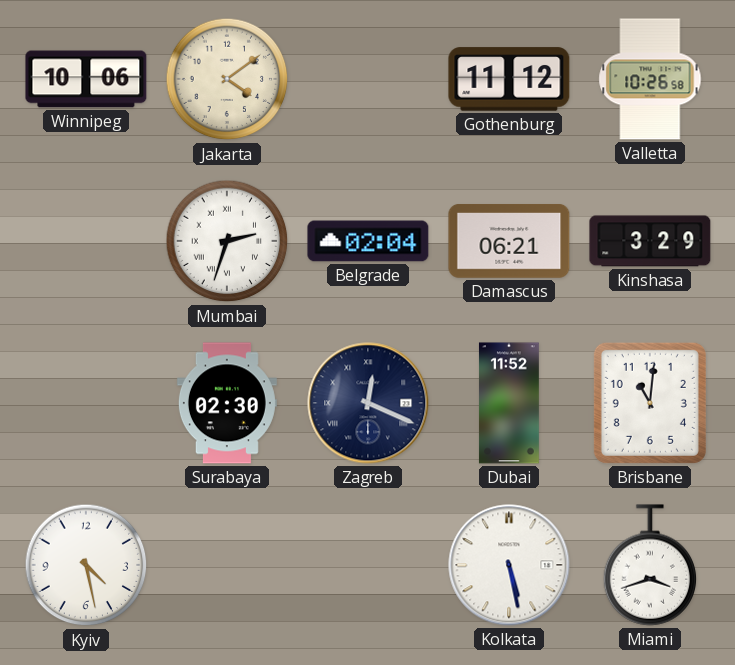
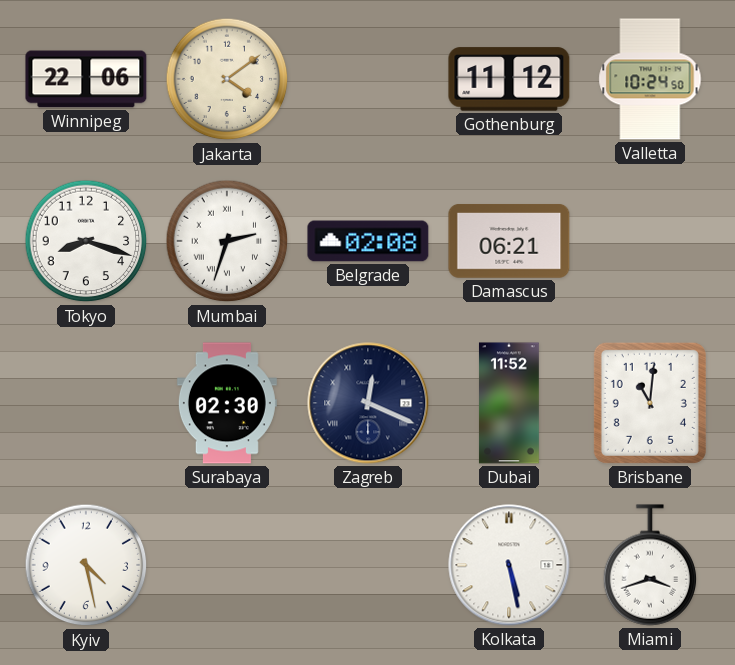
Winnipeg: 10:06 -> 22:06
Valletta: 10:26 -> 10:24
Tokyo: none -> 8:18
Belgrade: 02:04 -> 02:08
Kinshasa: 3:29 -> none
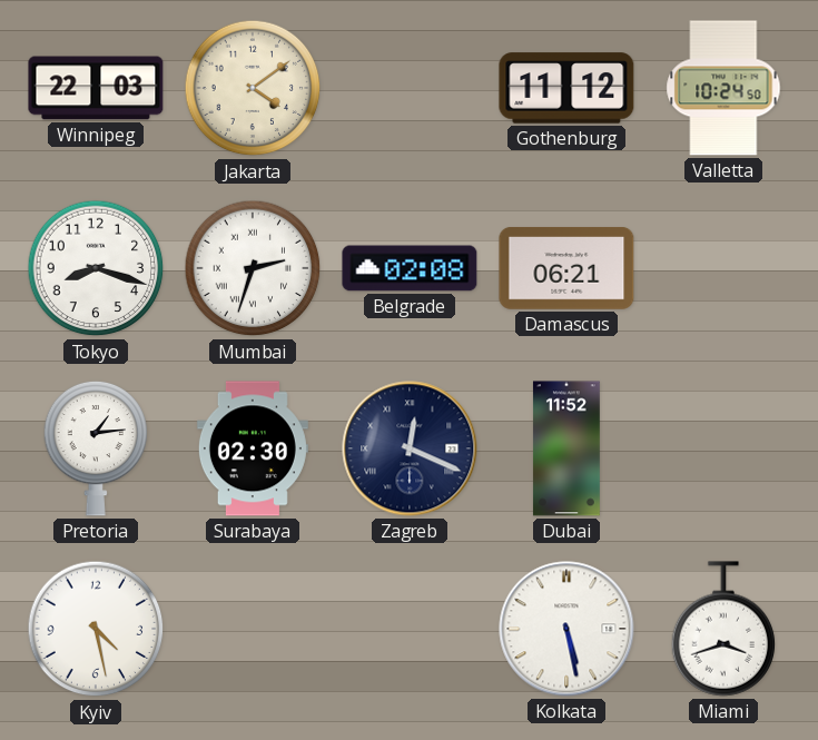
Winnipeg: 22:06 -> 22:03
Pretoria: none -> 1:14
Brisbane: 11:01 -> none
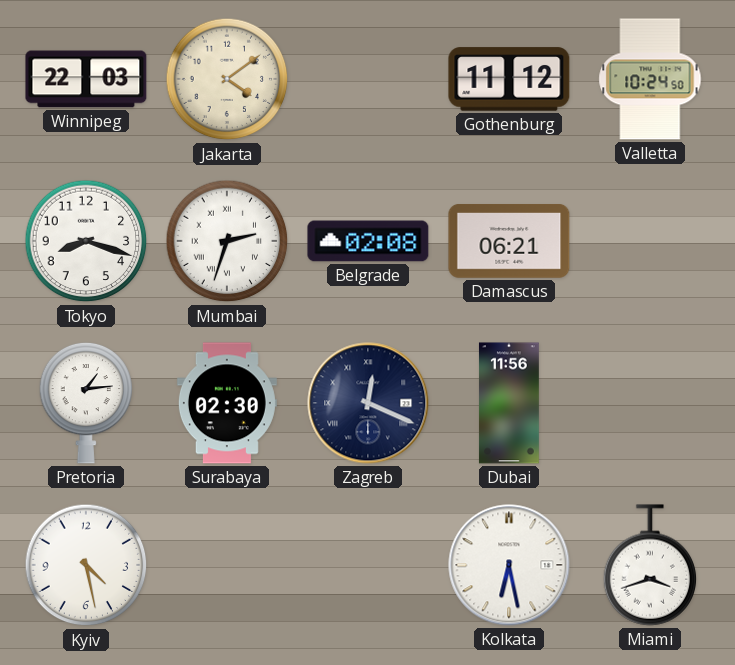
Dubai: 11:52 -> 11:56
Kolkata: 5:28 -> 6:28
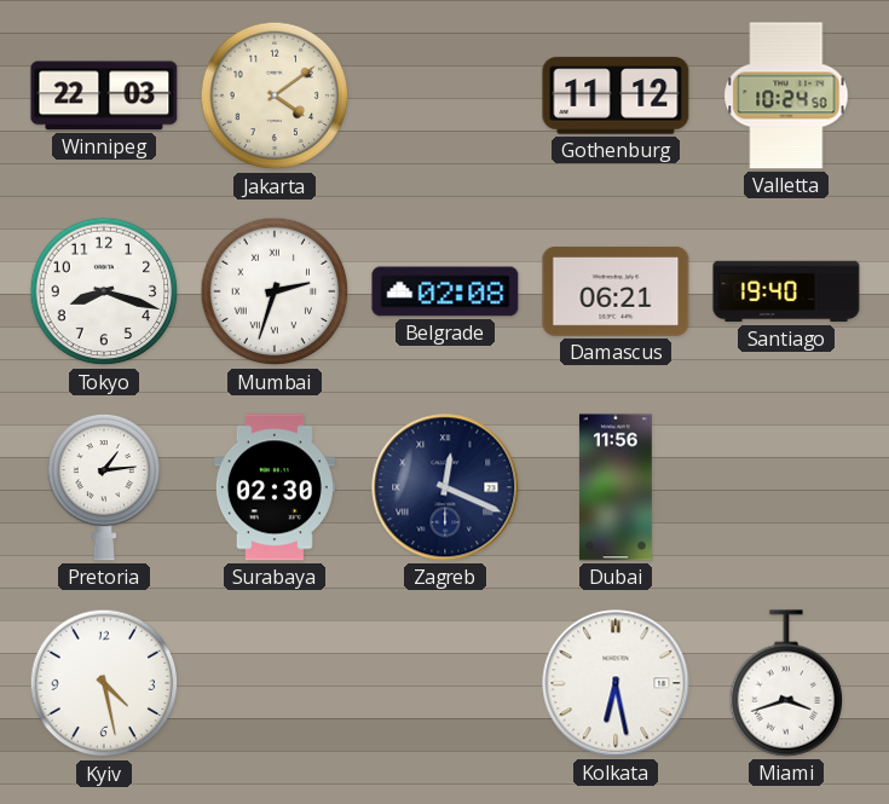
Santiago: none -> 19:40
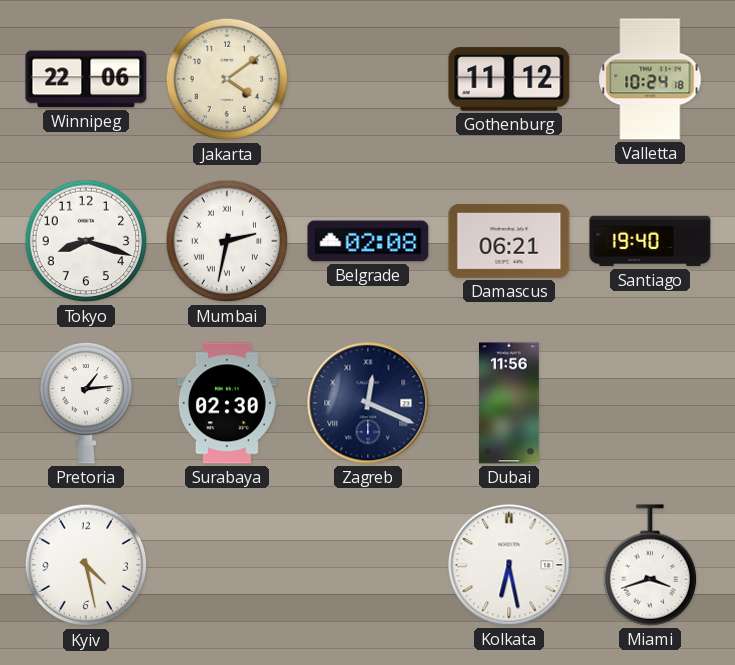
Winnipeg: 22:03 -> 22:06
Valletta: 10:24:50 -> 10:24:18
Mumbai: 2:33 -> 2:32
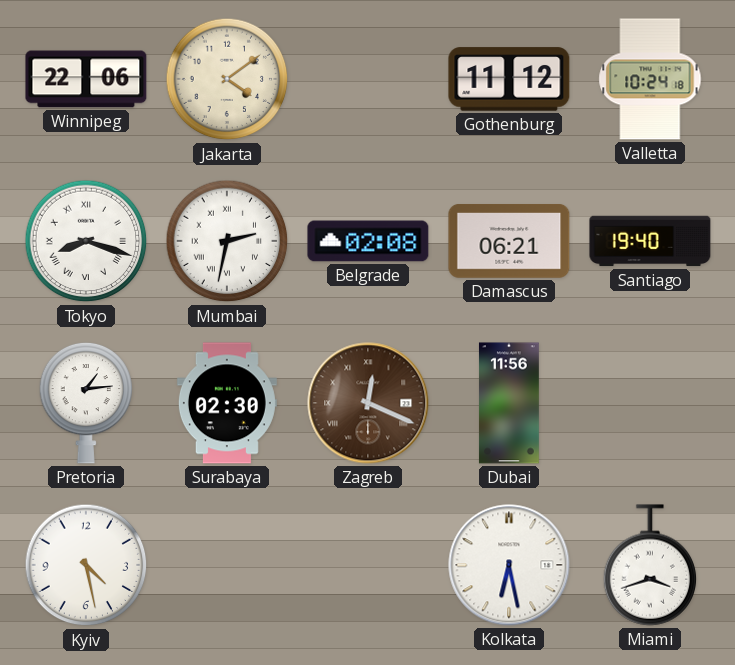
Tokyo numerals: Arabic -> Roman
Zagreb dial: navy -> brown
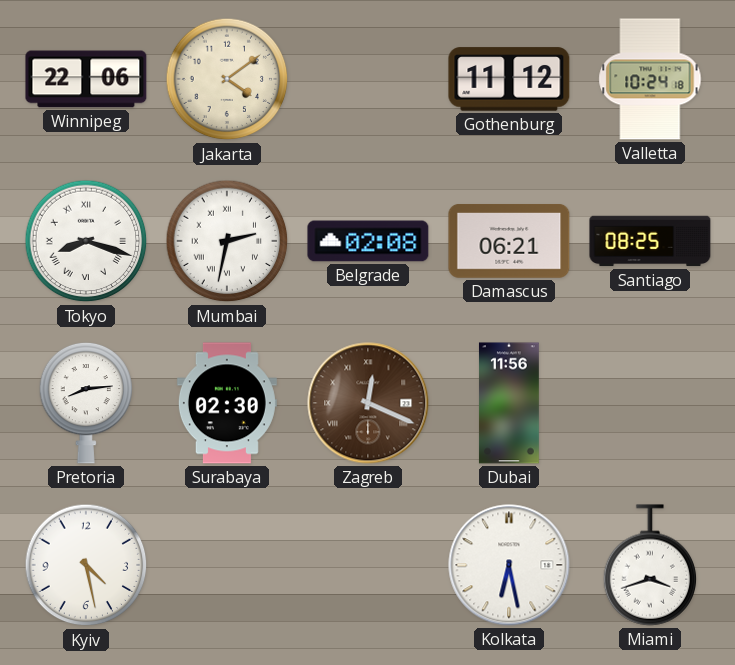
Santiago: 19:40 -> 08:25
Pretoria: 1:14 -> 8:14
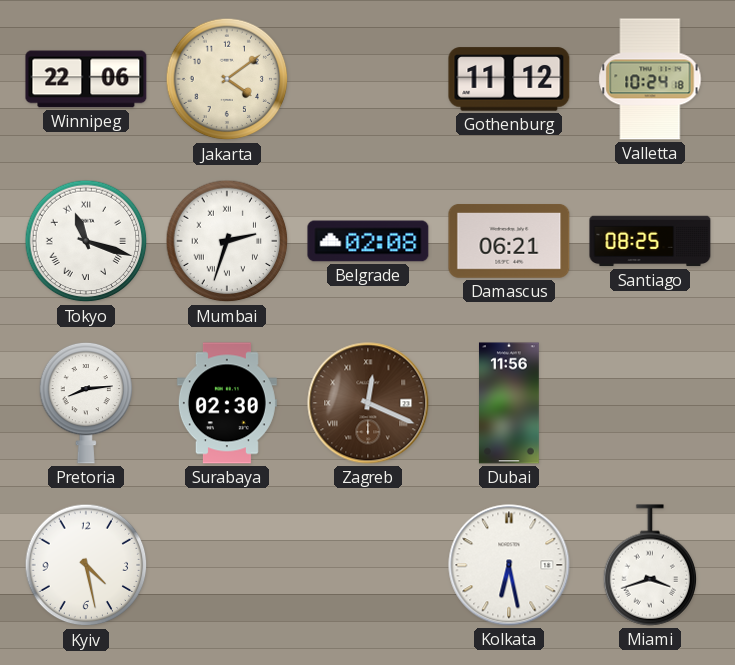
Tokyo: 8:18 -> 11:18
Mumbai: 2:32 -> 2:33
